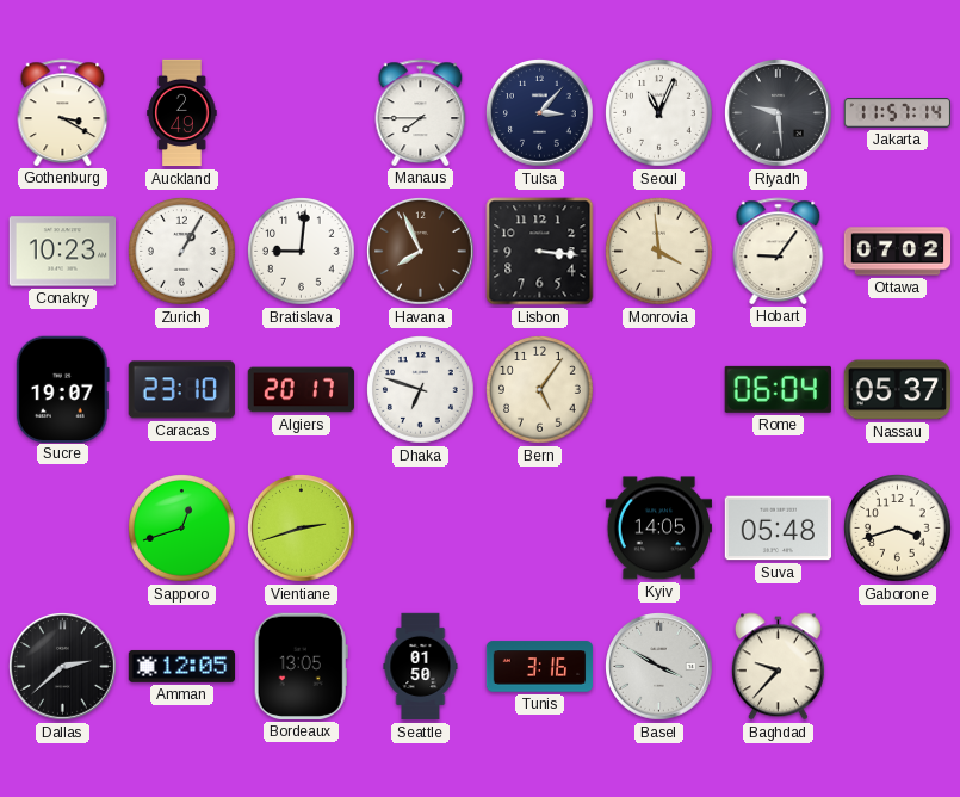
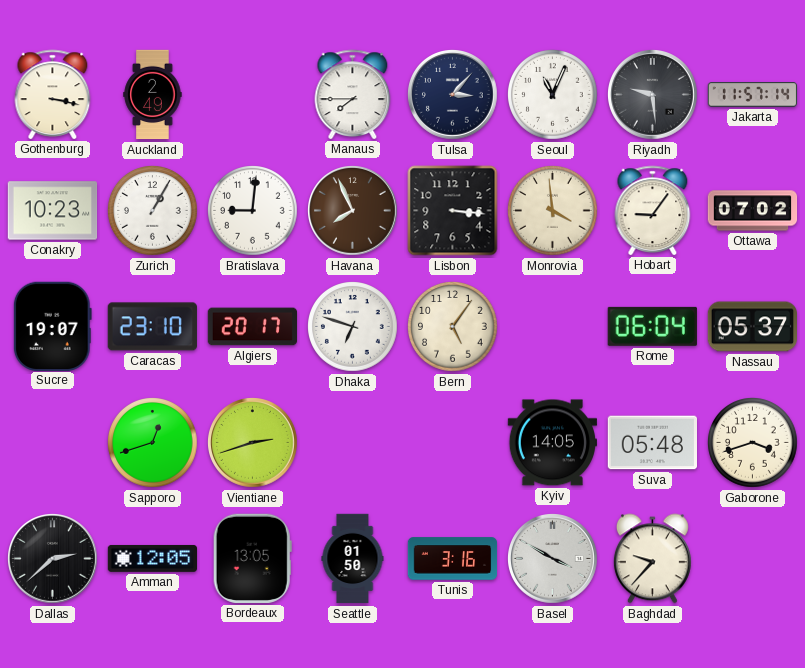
Gothenburg: 3:20 -> 3:17
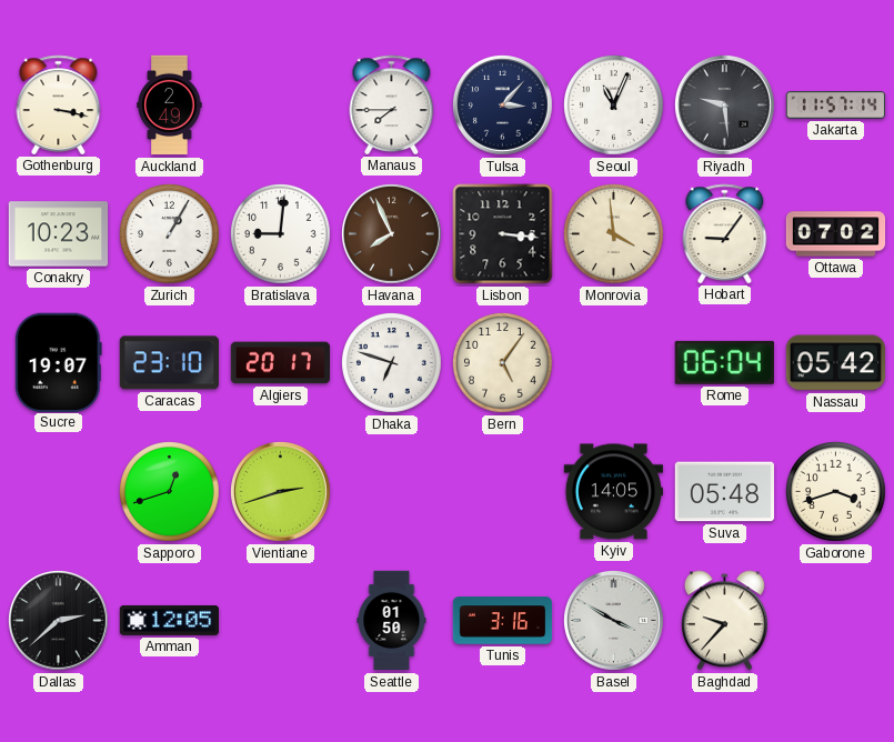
Nassau: 05:37 -> 05:42
Bordeaux: 13:05 -> none
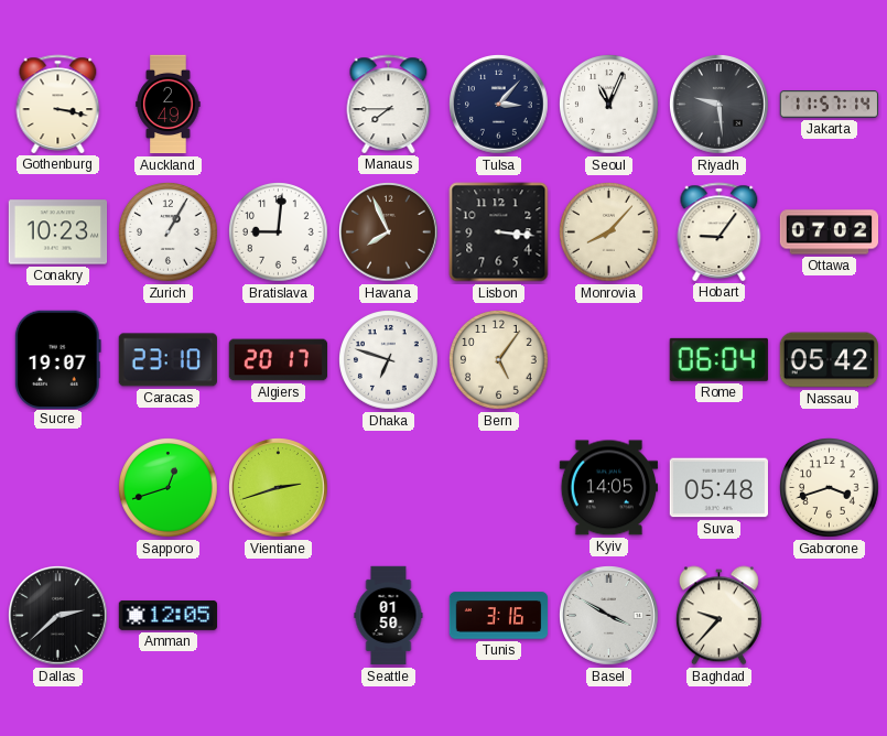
Monrovia: 3:59 -> 8:07
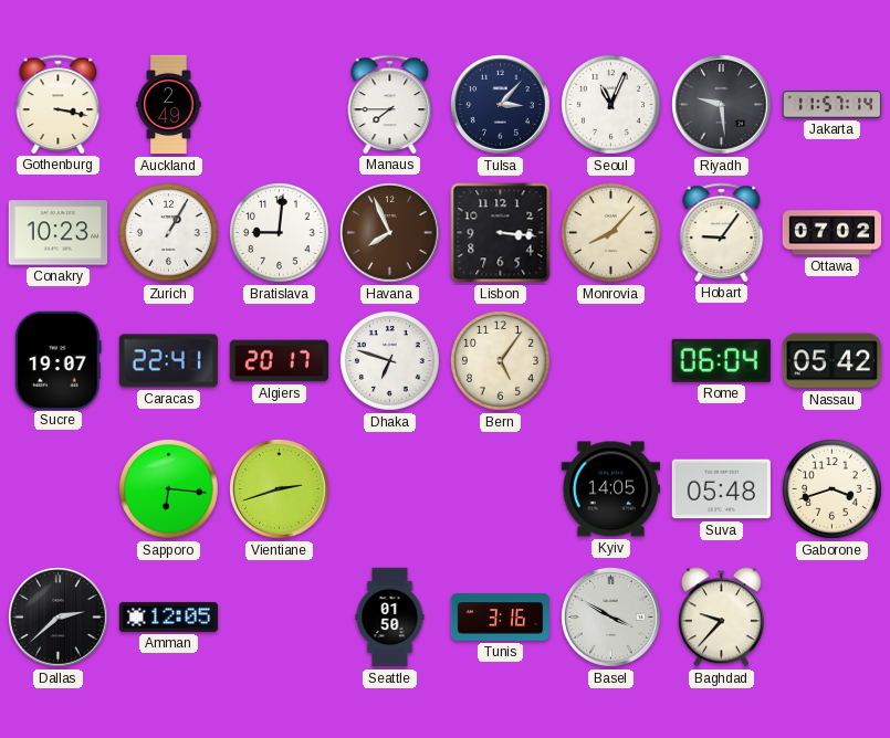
Caracas: 23:10 -> 22:41
Sapporo: 12:42 -> 6:16
